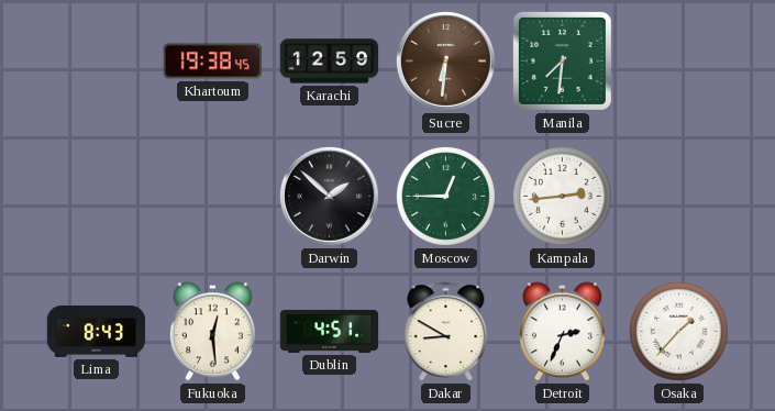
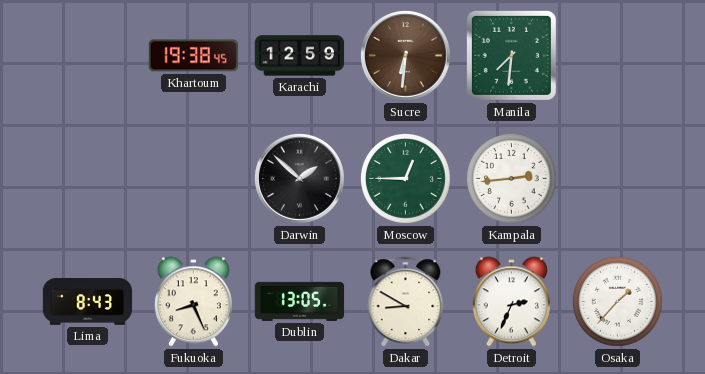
Fukuoka: 12:29 -> 8:26
Dublin: 4:51 -> 13:05
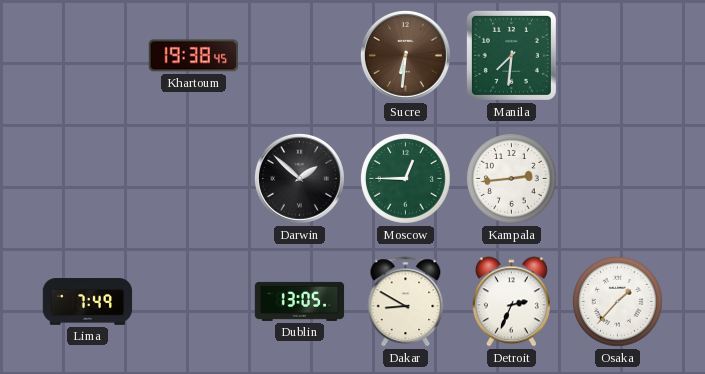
Karachi: 12:59 -> none
Lima: 8:43 -> 7:49
Fukuoka: 8:26 -> none
